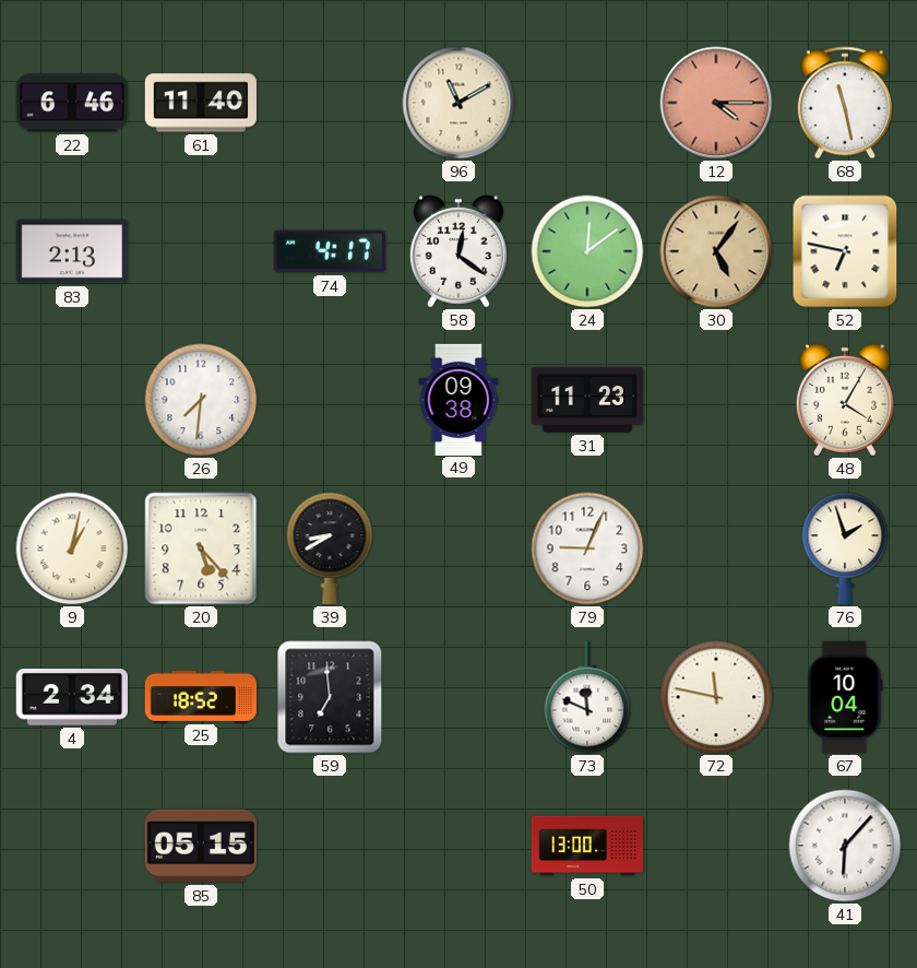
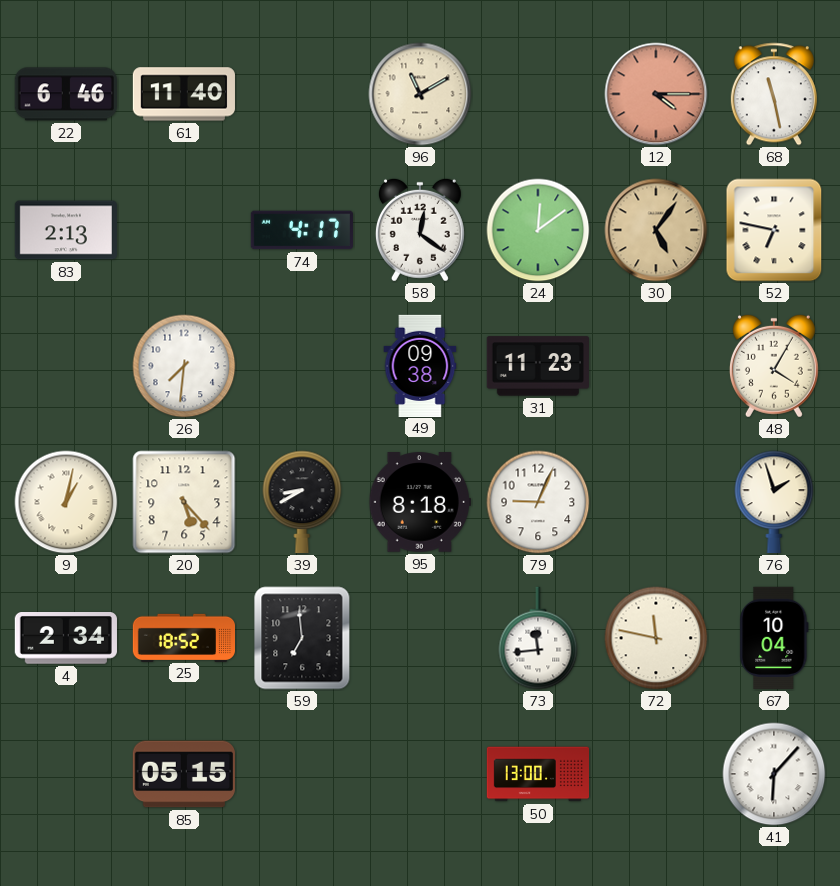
95: none -> 8:18
73: 11:49 -> 11:44
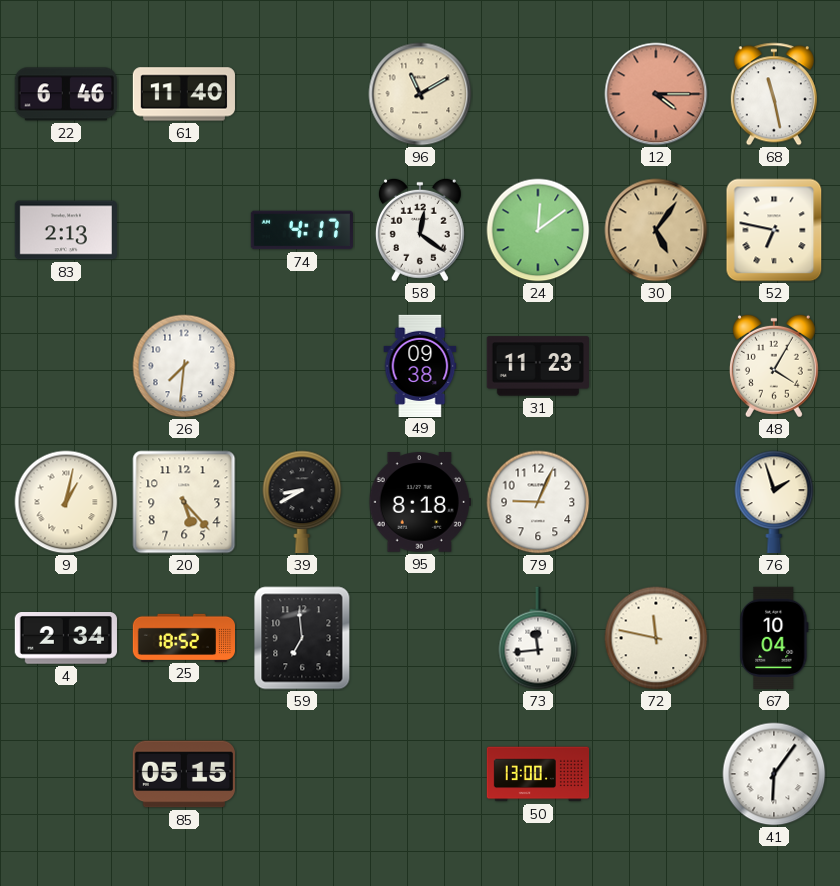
41: 6:07 -> 6:06
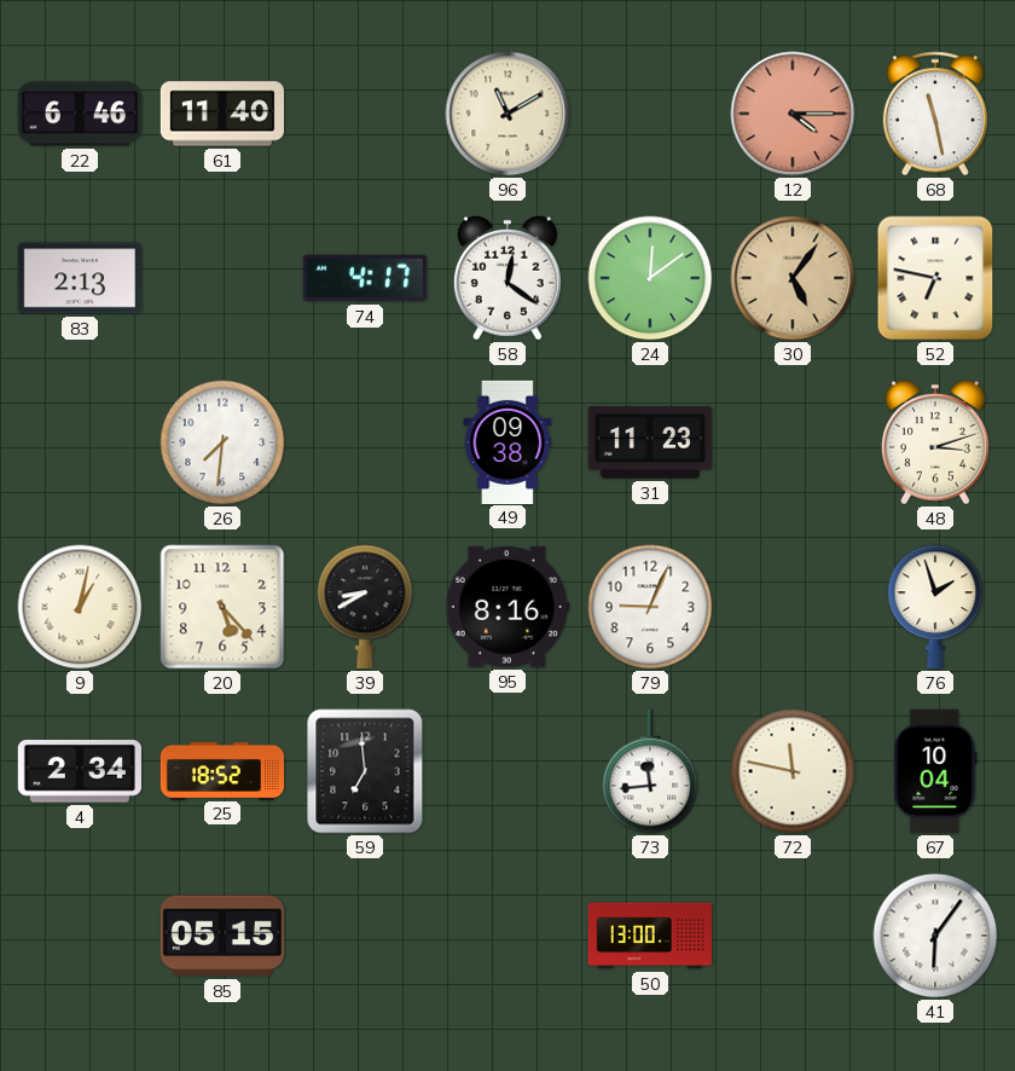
48: 4:05 -> 3:12
95: 8:18 -> 8:16
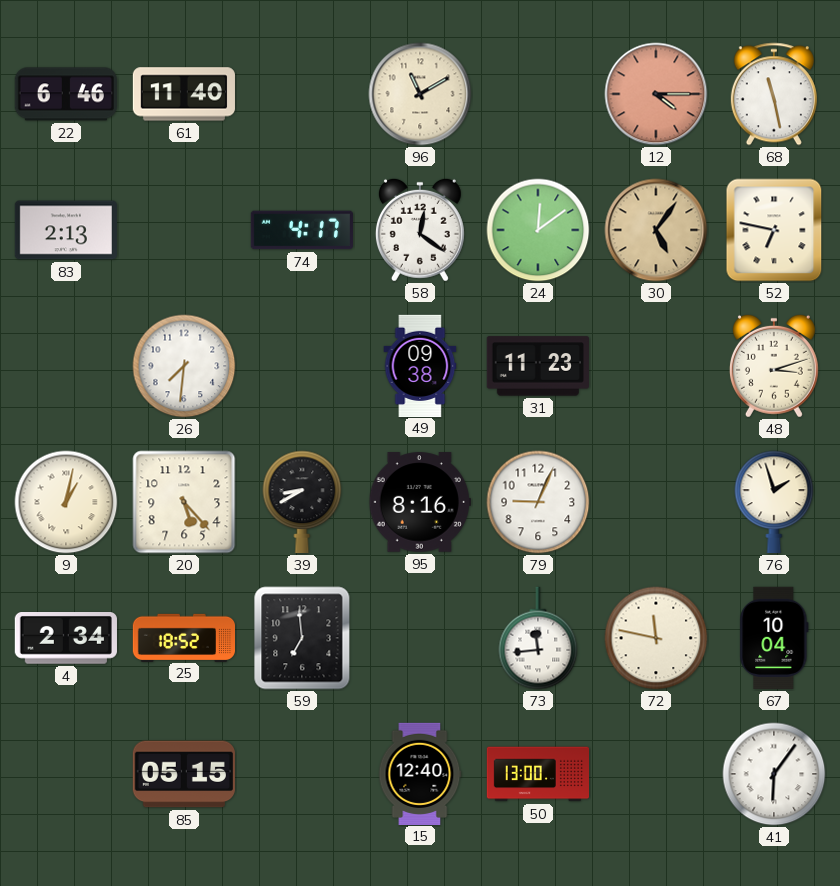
15: none -> 12:40
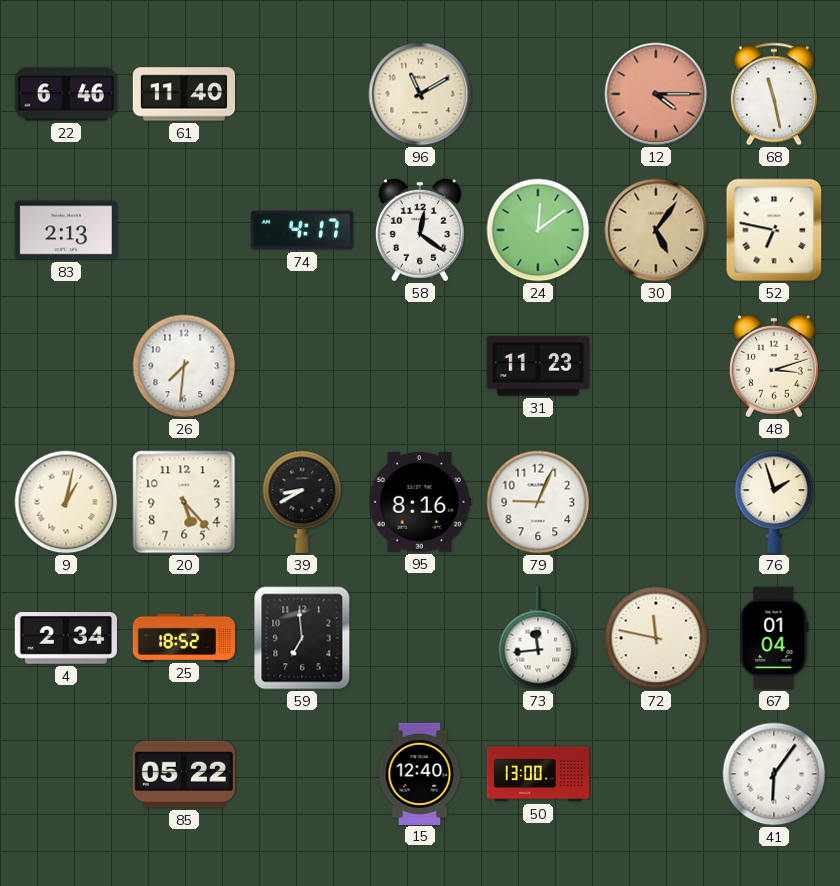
49: 09:38 -> none
67: 10:04 -> 01:04
85: 05:15 -> 05:22
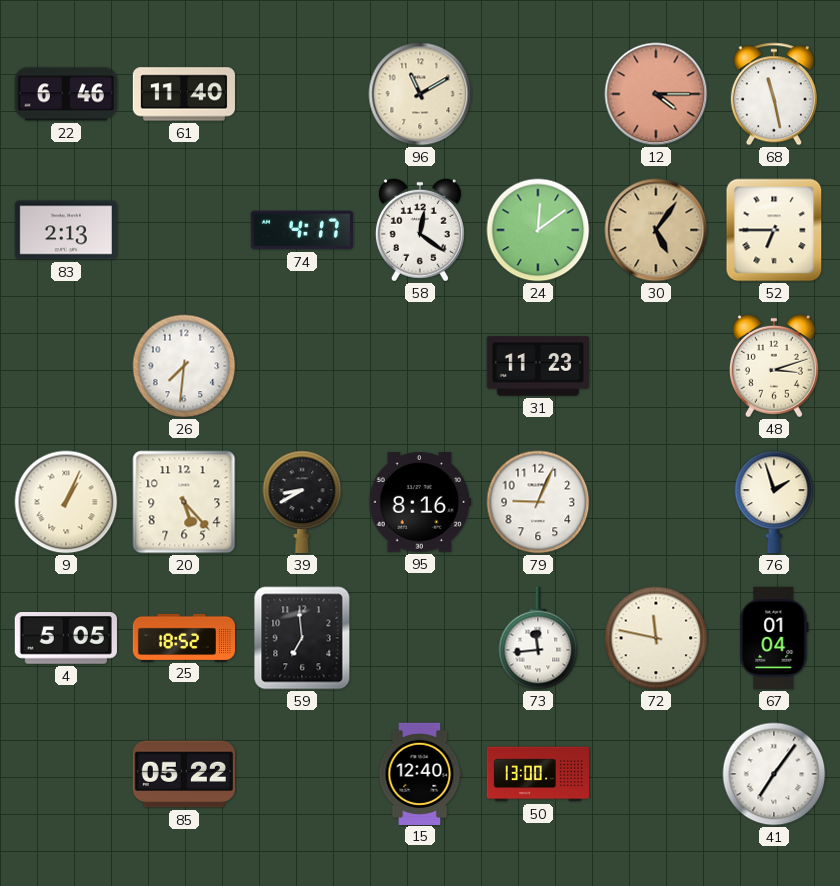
52: 6:47 -> 6:45
9: 1:02 -> 1:04
4: 2:34 -> 5:05
41: 6:06 -> 7:06
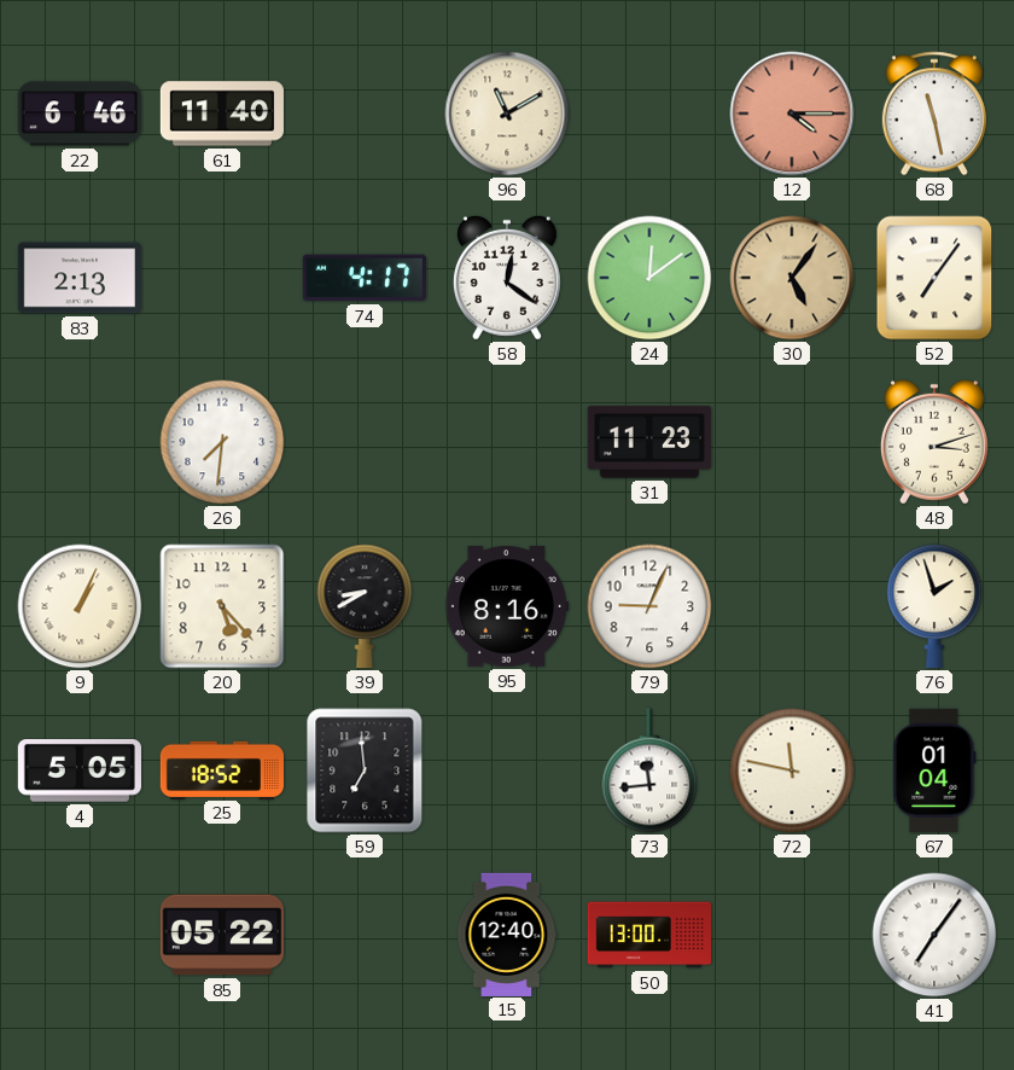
52: 6:45 -> 7:06
